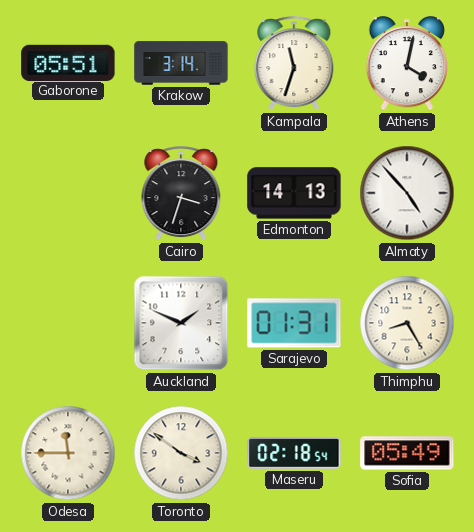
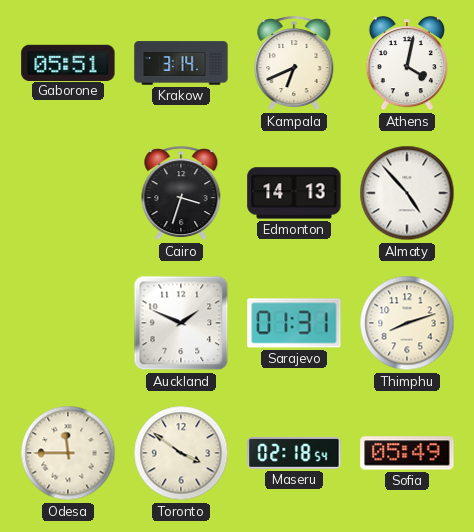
Kampala: 11:33 -> 6:41
Thimphu: 8:25 -> 8:12
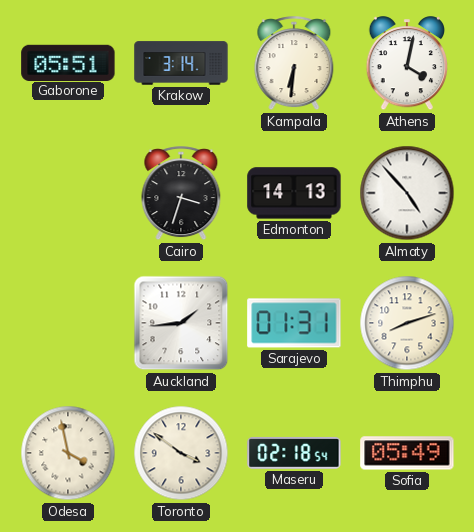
Kampala: 6:41 -> 6:31
Auckland: 1:49 -> 1:44
Odesa: 11:45 -> 3:58
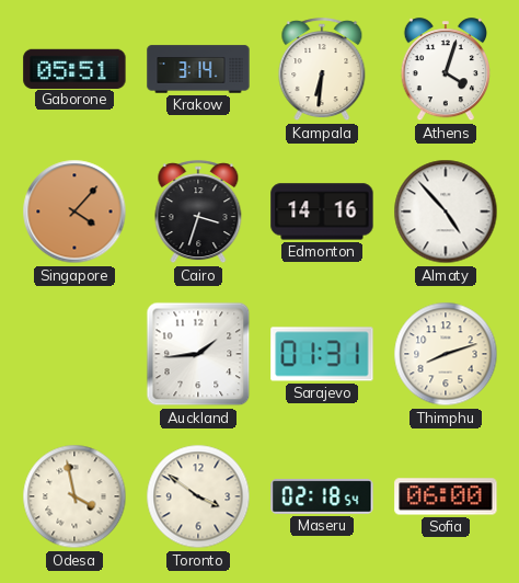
Athens: 4:02 -> 4:03
Singapore: none -> 4:07
Edmonton: 14:13 -> 14:16
Sofia: 05:49 -> 06:00
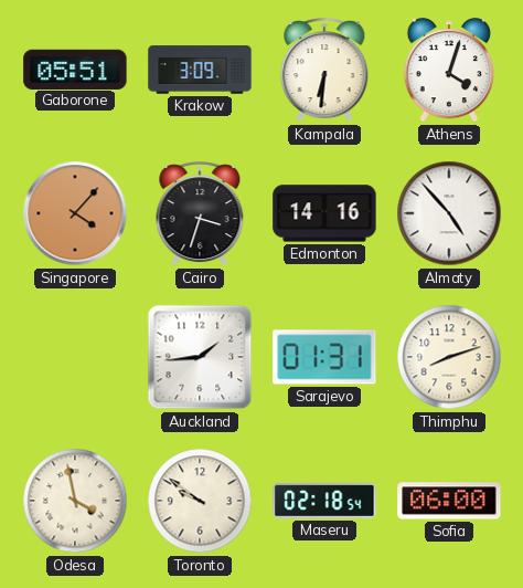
Krakow: 3:14 -> 3:09
Toronto: 3:51 -> 9:51
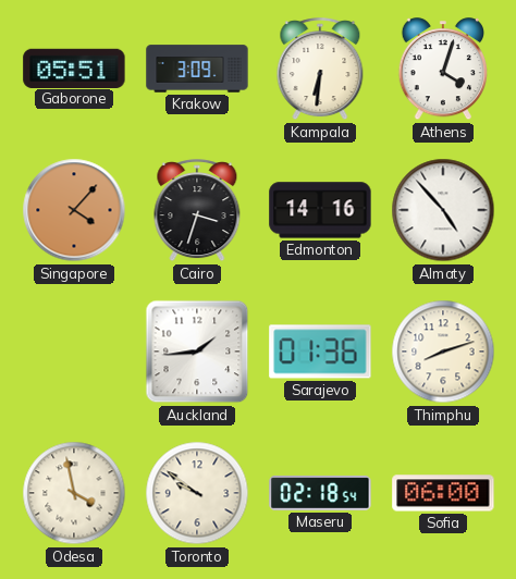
Sarajevo: 01:31 -> 01:36
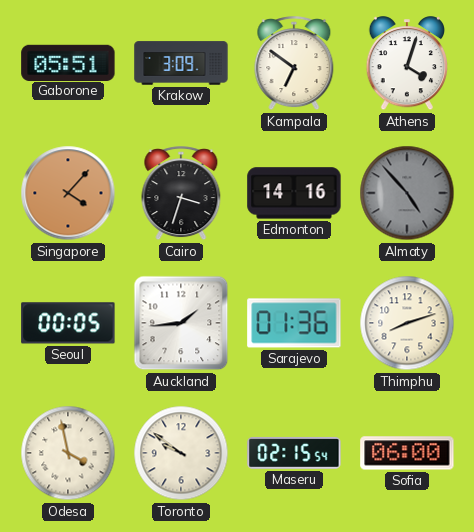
Kampala: 6:31 -> 6:51
Almaty dial: white -> grey
Seoul: none -> 00:05
Maseru: 02:18 -> 02:15
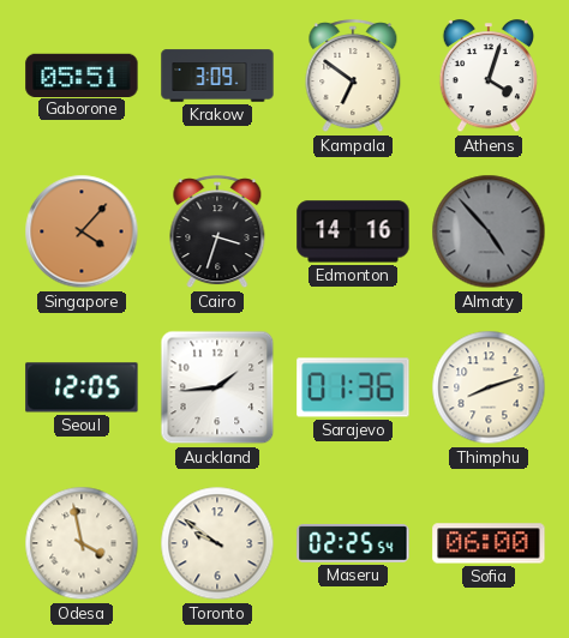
Seoul: 00:05 -> 12:05
Maseru: 02:15 -> 02:25
